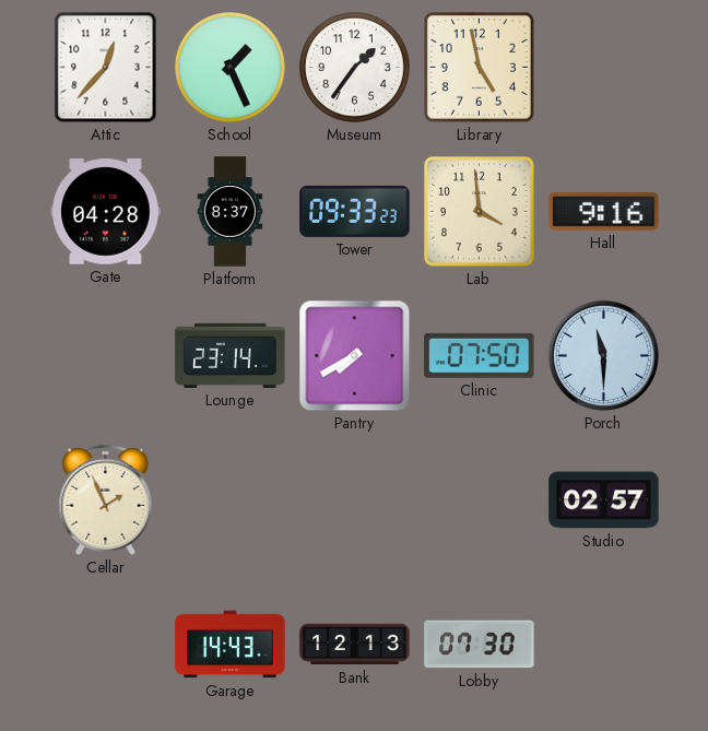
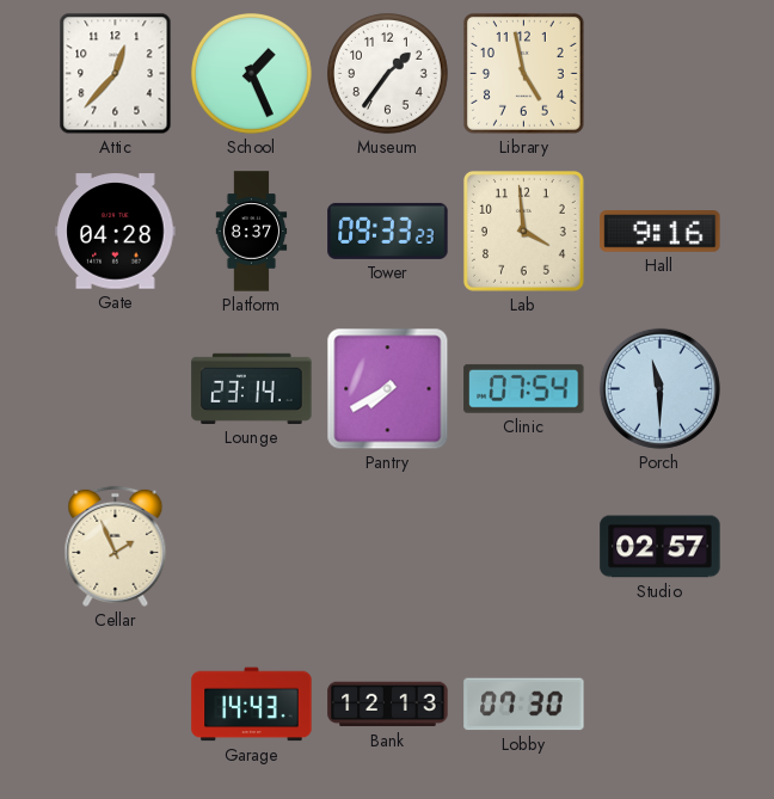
Clinic: 07:50 -> 07:54
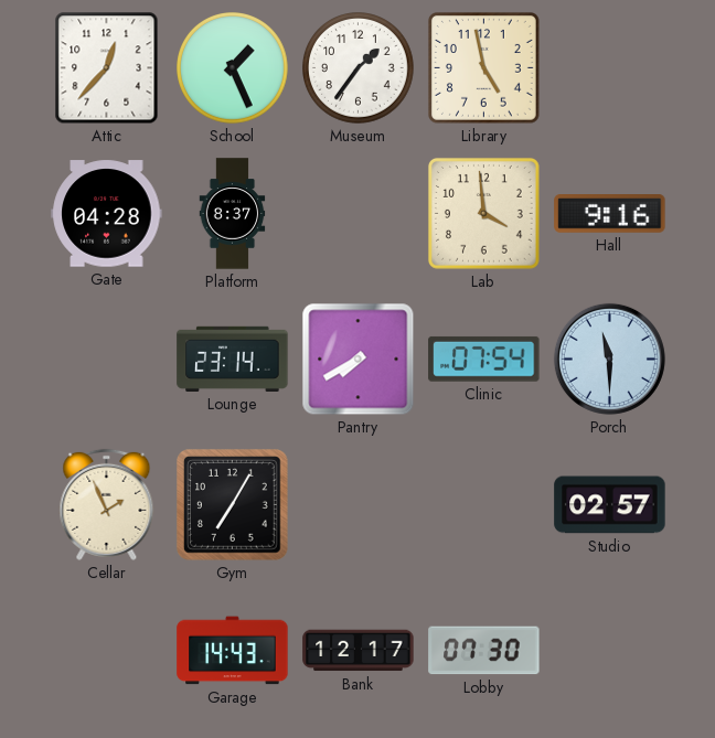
Tower: 09:33 -> none
Gym: none -> 7:05
Bank: 12:13 -> 12:17
